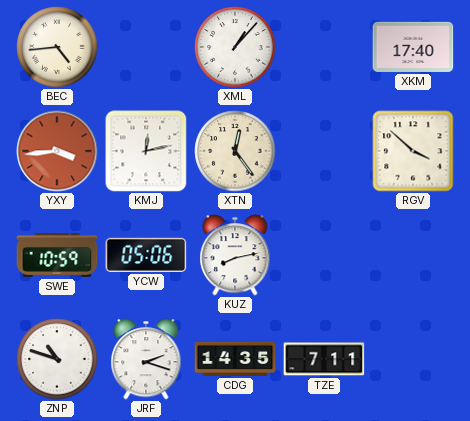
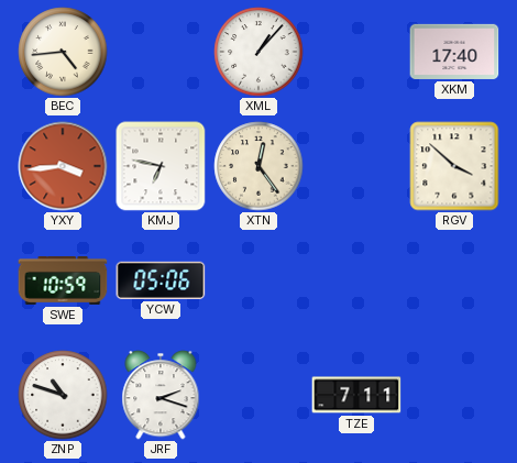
KMJ: 12:13 -> 6:47
KUZ: 8:13 -> none
CDG: 14:35 -> none
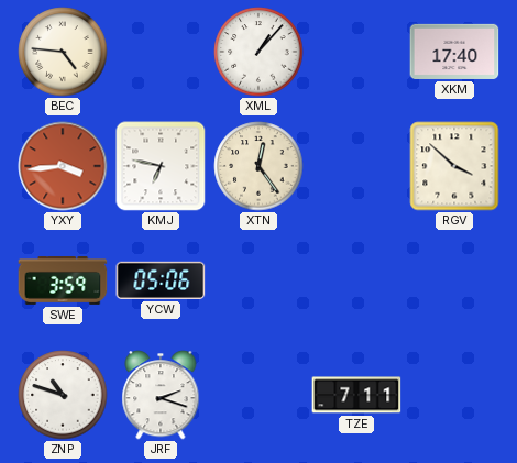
BEC: 4:44 -> 4:46
SWE: 10:59 -> 3:59
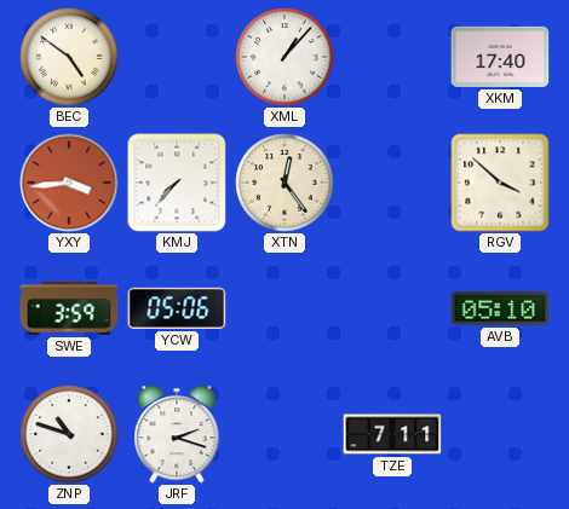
BEC: 4:46 -> 4:51
KMJ: 6:47 -> 7:37
AVB: none -> 05:10
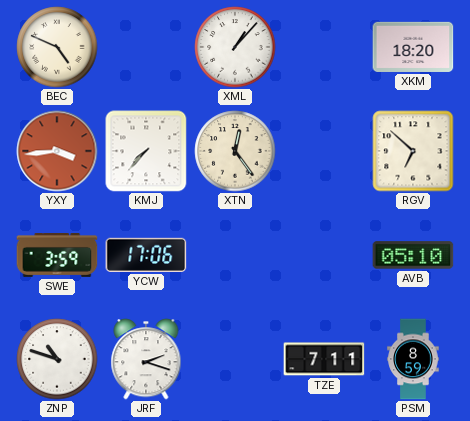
BEC: 4:51 -> 4:49
XKM: 17:40 -> 18:20
RGV: 3:52 -> 6:52
YCW: 05:06 -> 17:06
PSM: none -> 8:59
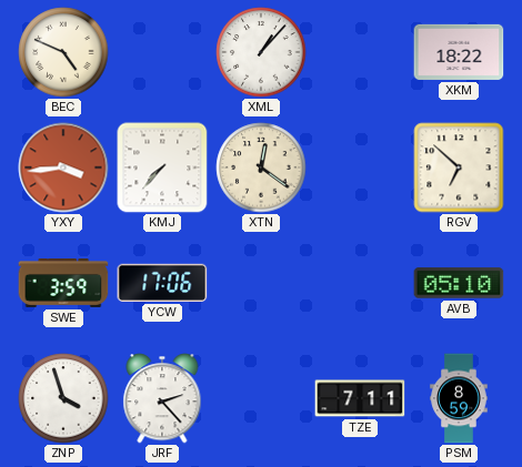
XKM: 18:20 -> 18:22
XTN: 12:24 -> 12:21
ZNP: 10:48 -> 3:57
JRF: 2:18 -> 2:23
